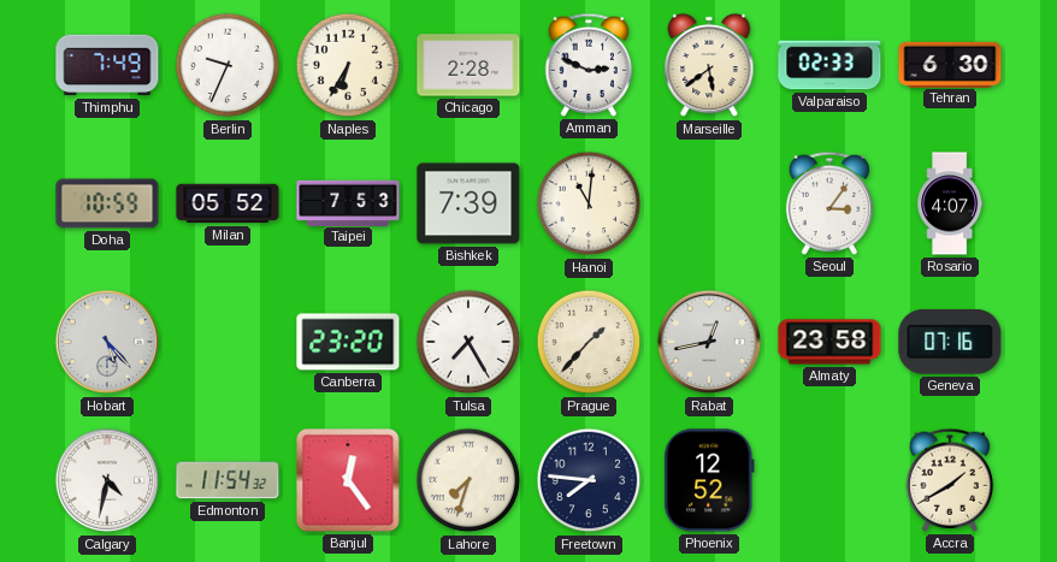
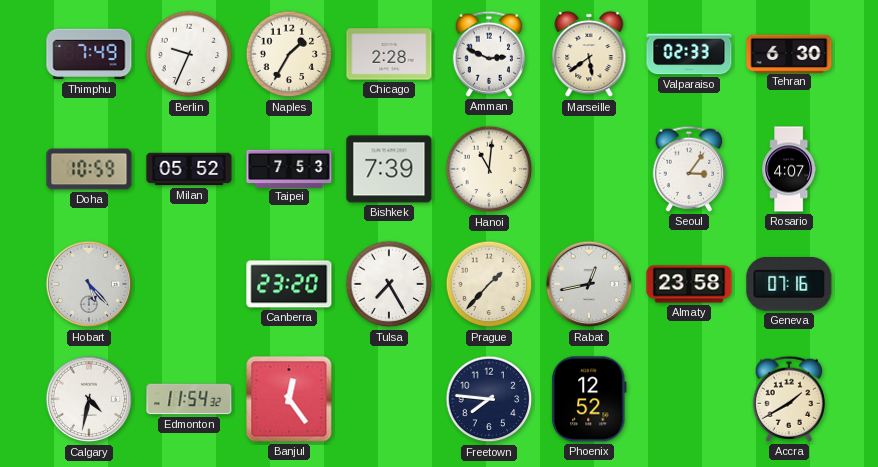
Naples: 6:35 -> 1:35
Lahore: 7:33 -> none
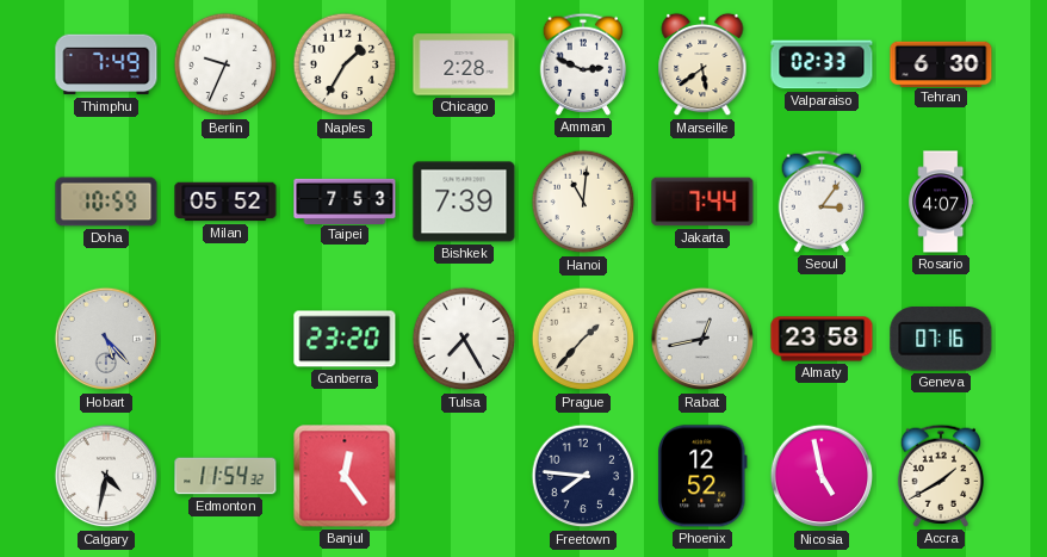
Jakarta: none -> 7:44
Nicosia: none -> 4:58
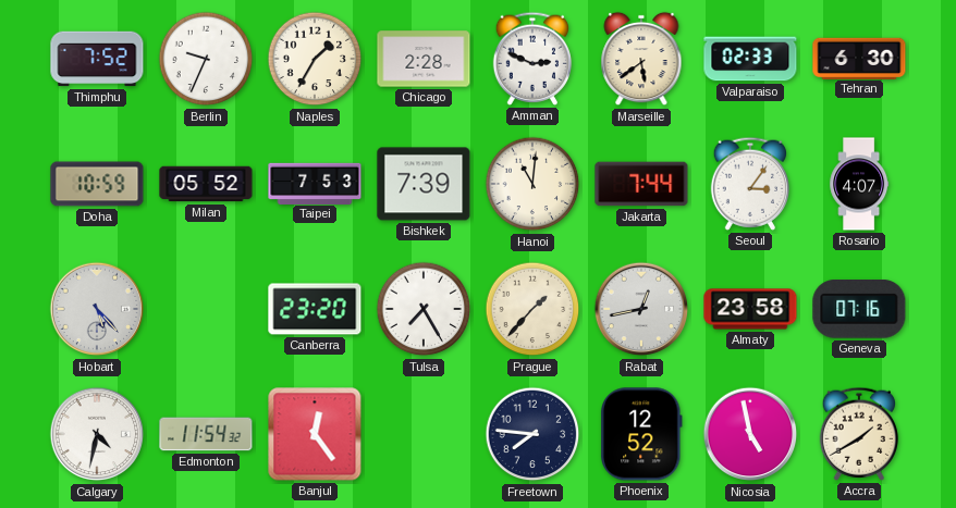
Thimphu: 7:49 -> 7:52
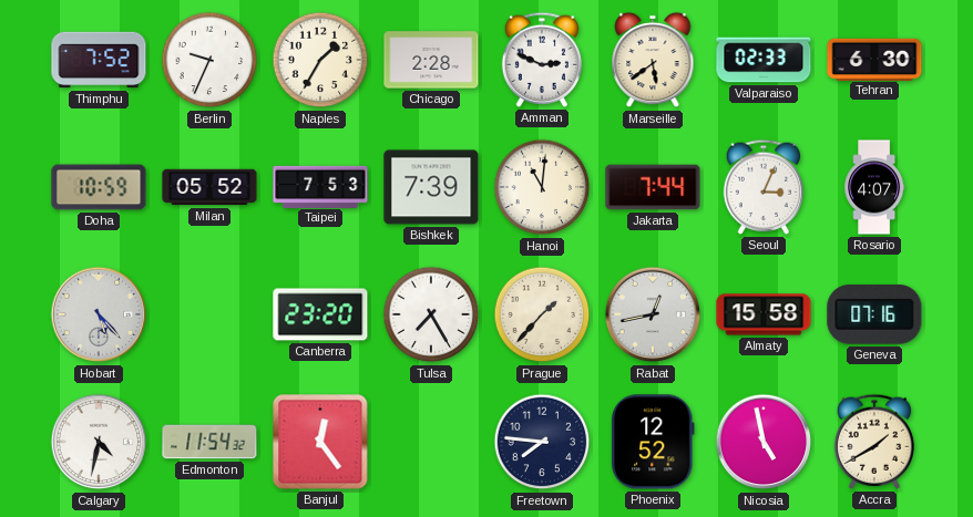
Seoul: 3:06 -> 3:04
Almaty: 23:58 -> 15:58
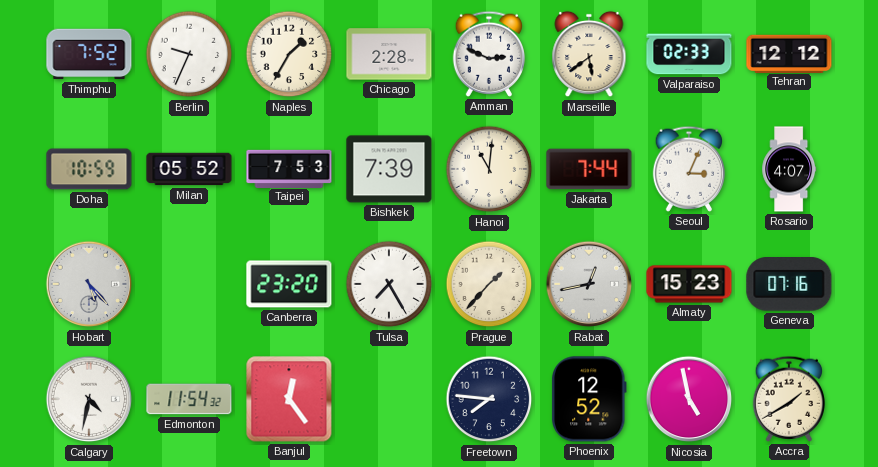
Tehran: 6:30 -> 12:12
Almaty: 15:58 -> 15:23
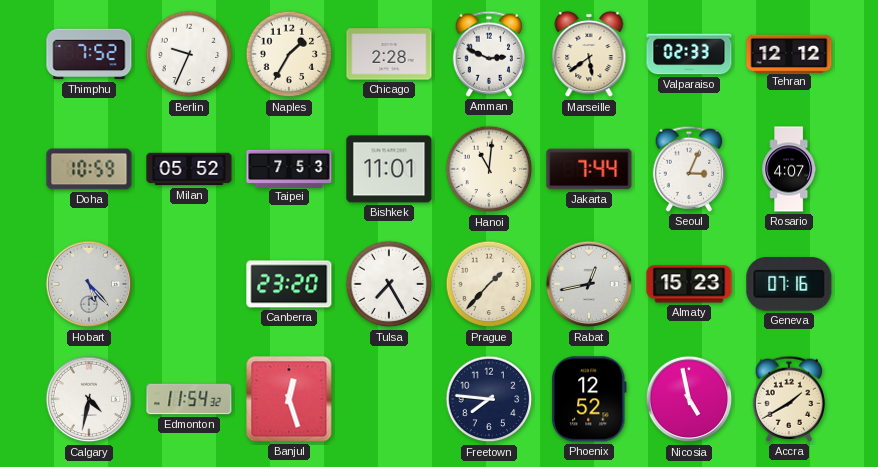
Bishkek: 7:39 -> 11:01
Banjul: 12:24 -> 12:27
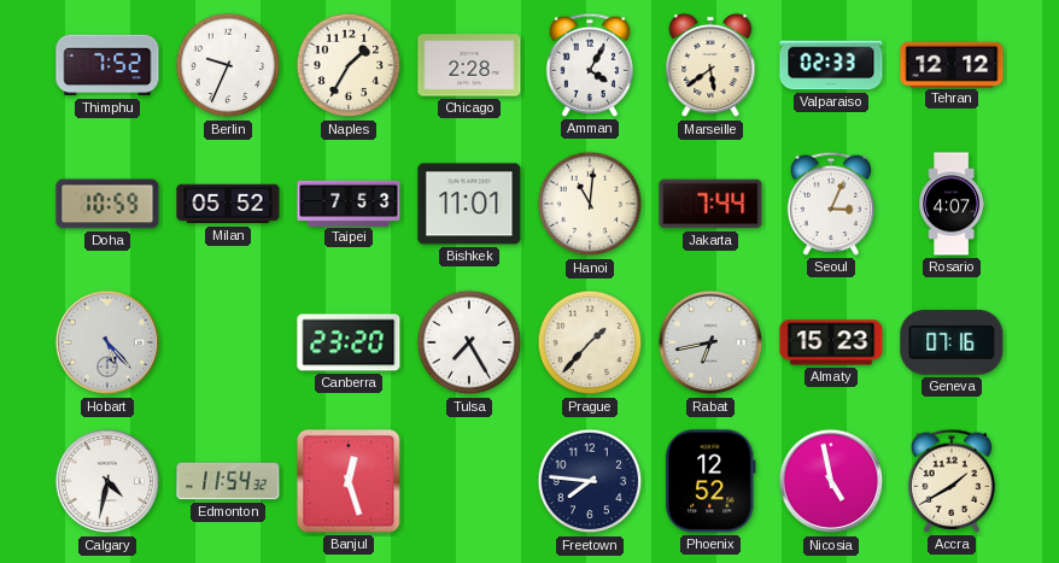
Amman: 2:49 -> 4:05
Rabat: 12:43 -> 6:43
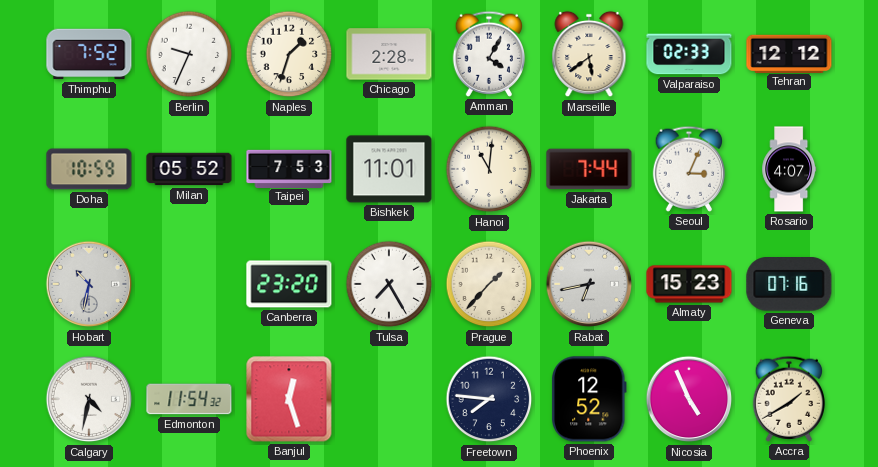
Naples: 1:35 -> 1:33
Hobart: 5:23 -> 10:32
Nicosia: 4:58 -> 4:56
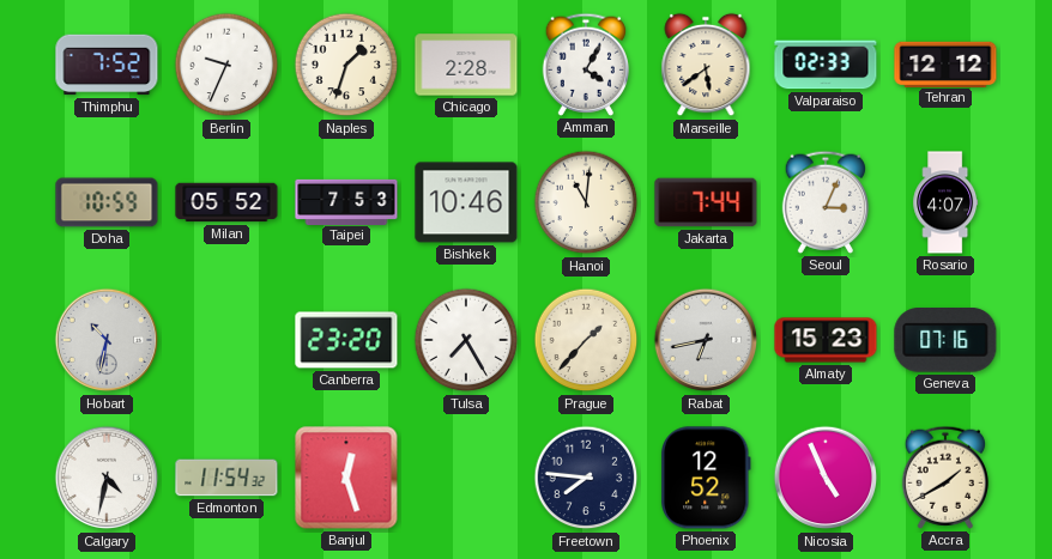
Bishkek: 11:01 -> 10:46
